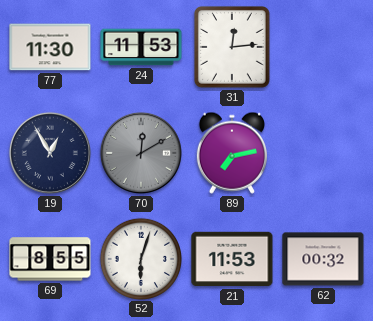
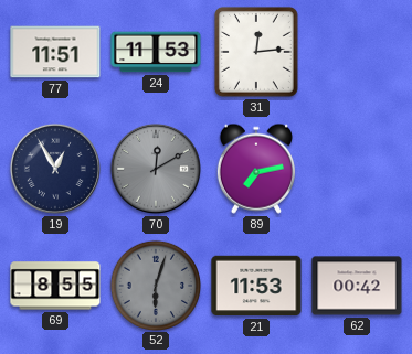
77: 11:30 -> 11:51
52 dial: white -> grey
62: 00:32 -> 00:42
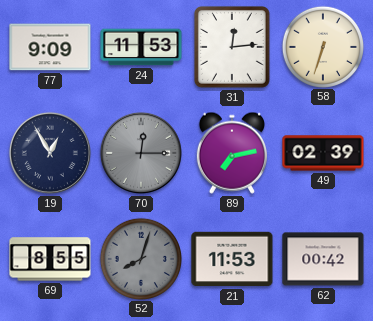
77: 11:51 -> 9:09
58: none -> 6:33
70: 12:10 -> 12:15
49: none -> 02:39
52: 6:03 -> 8:03
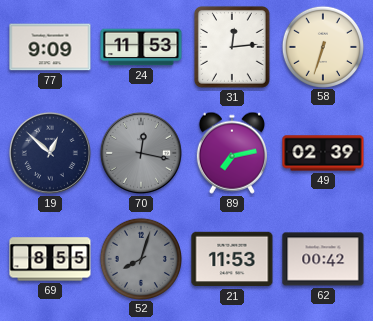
19: 12:55 -> 12:52
70: 12:15 -> 12:17
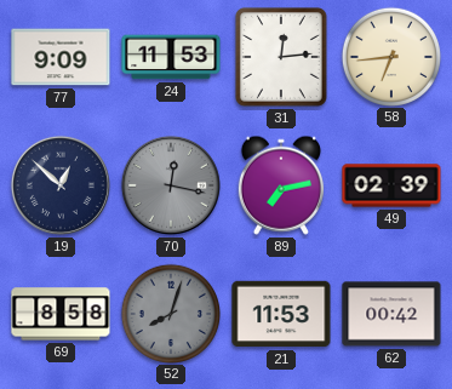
58: 6:33 -> 6:44
69: 8:55 -> 8:58
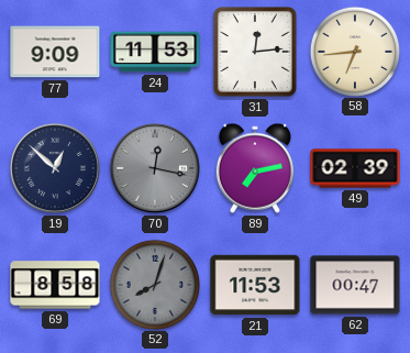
62: 00:42 -> 00:47
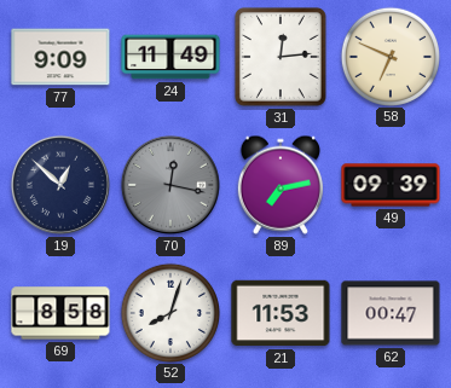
24: 11:53 -> 11:49
58: 6:44 -> 6:49
49: 02:39 -> 09:39
52 dial: grey -> white
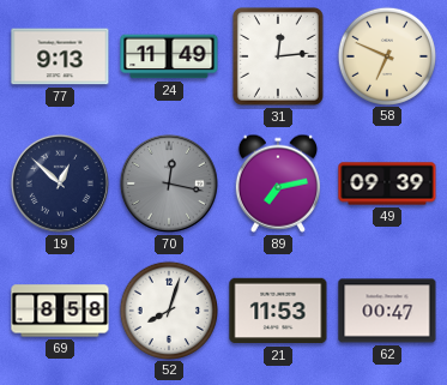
77: 9:09 -> 9:13
